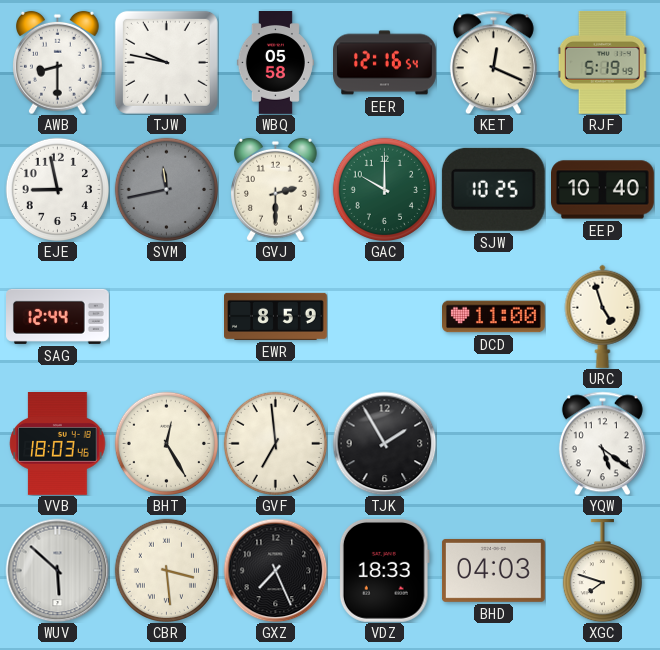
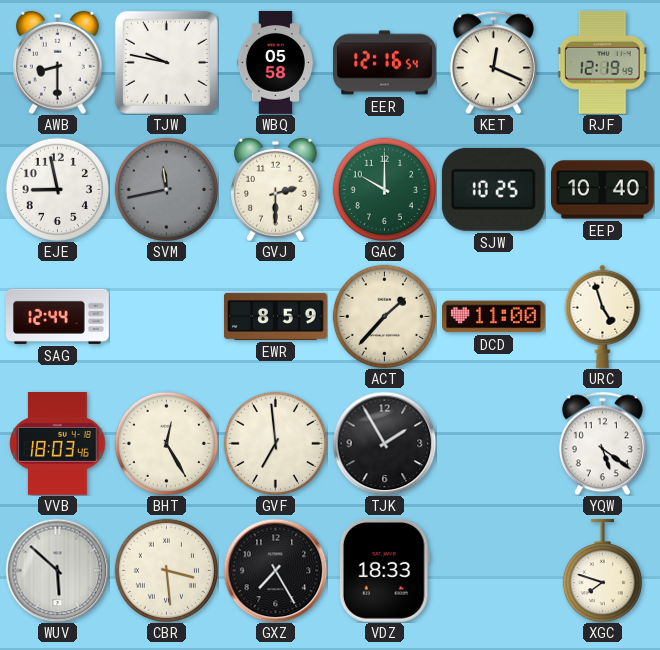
RJF: 5:19 -> 12:19
ACT: none -> 1:37
GXZ: 7:26 -> 7:25
BHD: 04:03 -> none
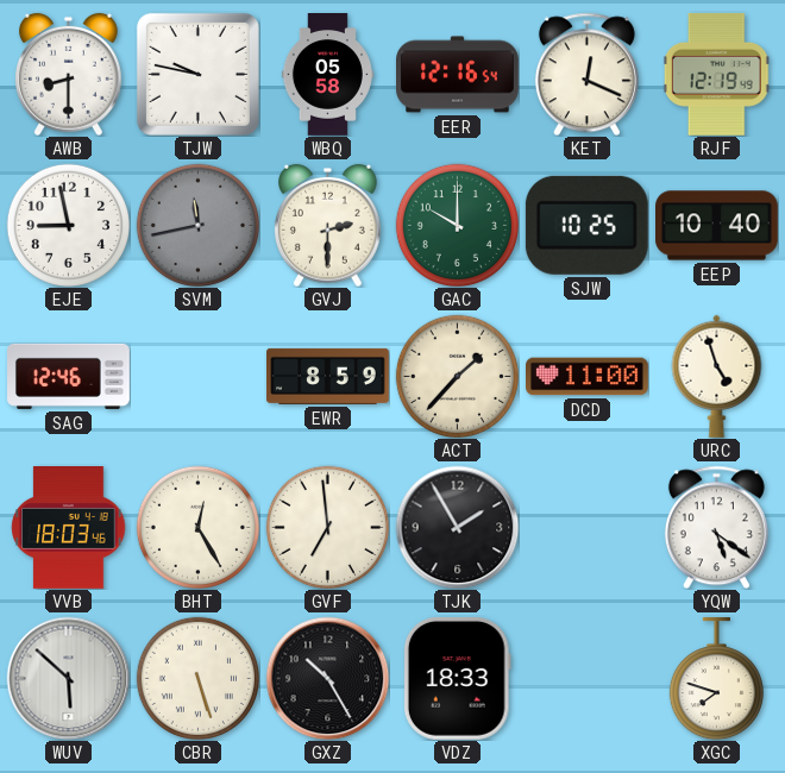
SAG: 12:44 -> 12:46
CBR: 3:29 -> 5:27
GXZ: 7:25 -> 10:25
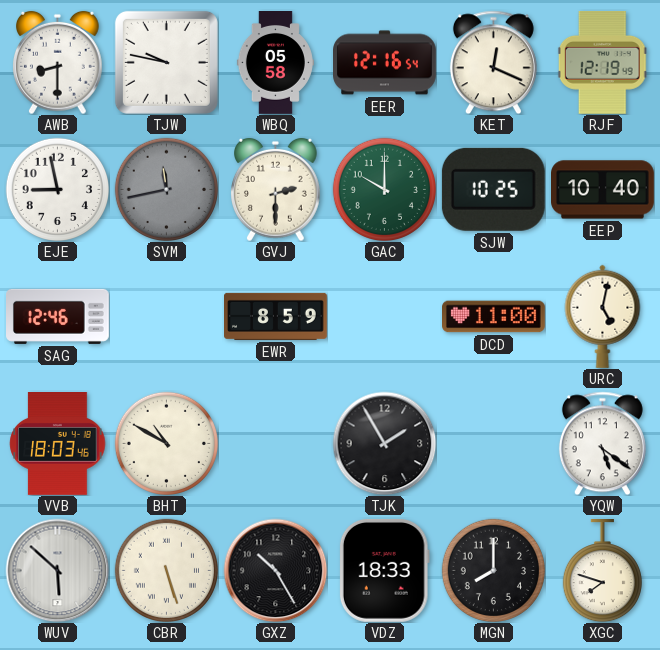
ACT: 1:37 -> none
URC: 4:57 -> 5:02
BHT: 12:25 -> 10:50
GVF: 6:59 -> none
MGN: none -> 8:00
